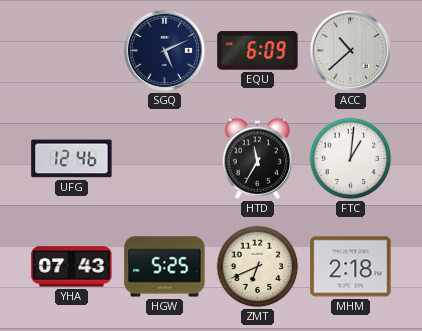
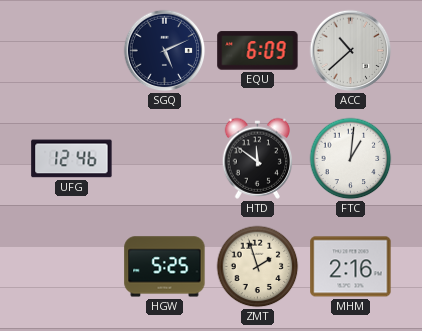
HTD: 11:35 -> 11:51
YHA: 07:43 -> none
ZMT: 6:41 -> 1:57
MHM: 2:18 -> 2:16
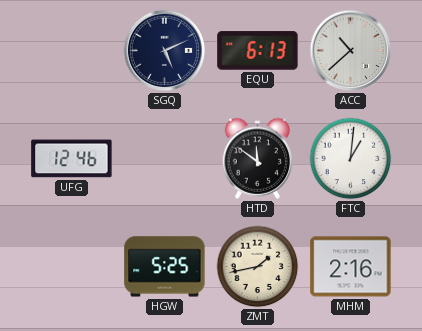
EQU: 6:09 -> 6:13
ZMT: 1:57 -> 1:43
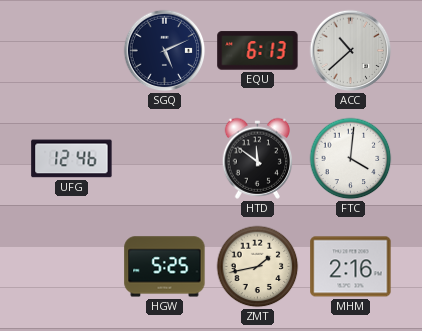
FTC: 1:01 -> 4:01
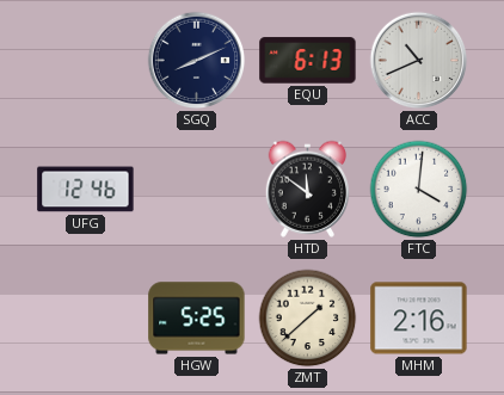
SGQ: 5:11 -> 8:11
ACC: 10:38 -> 10:41
ZMT: 1:43 -> 1:38
